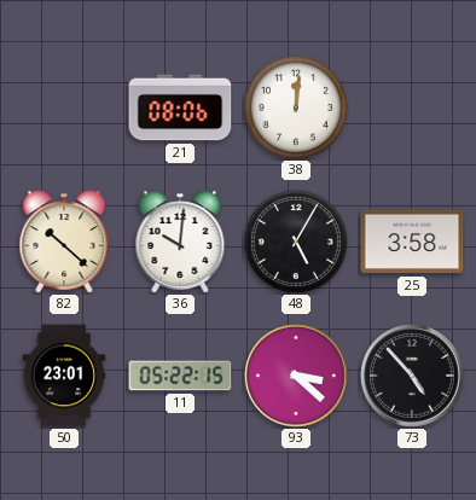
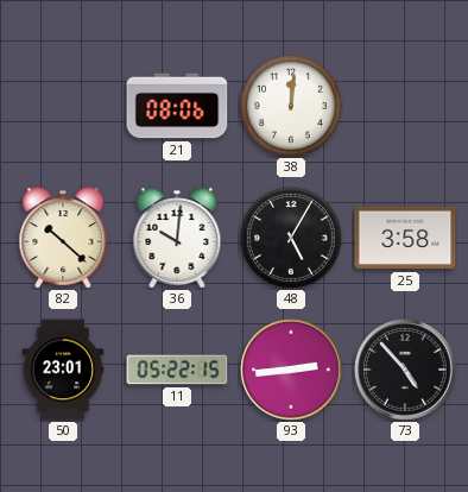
93: 3:22 -> 2:44
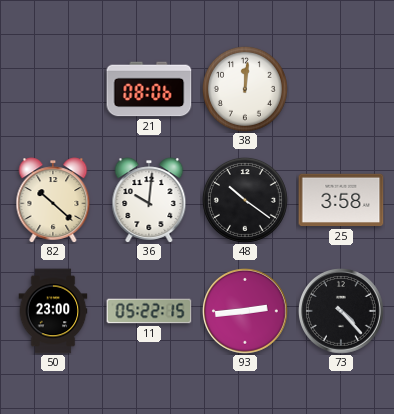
48: 5:05 -> 10:21
50: 23:01 -> 23:00
73: 4:53 -> 4:23
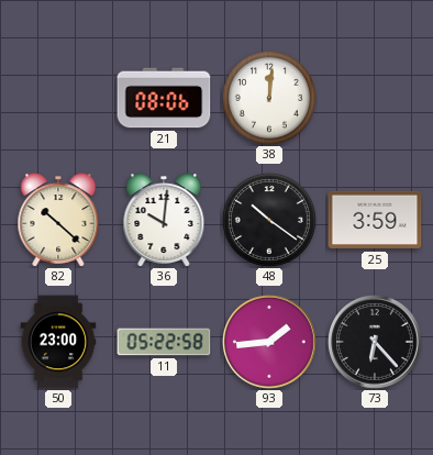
25: 3:58 -> 3:59
11: 05:22:15 -> 05:22:58
93: 2:44 -> 1:44
73: 4:23 -> 6:23
